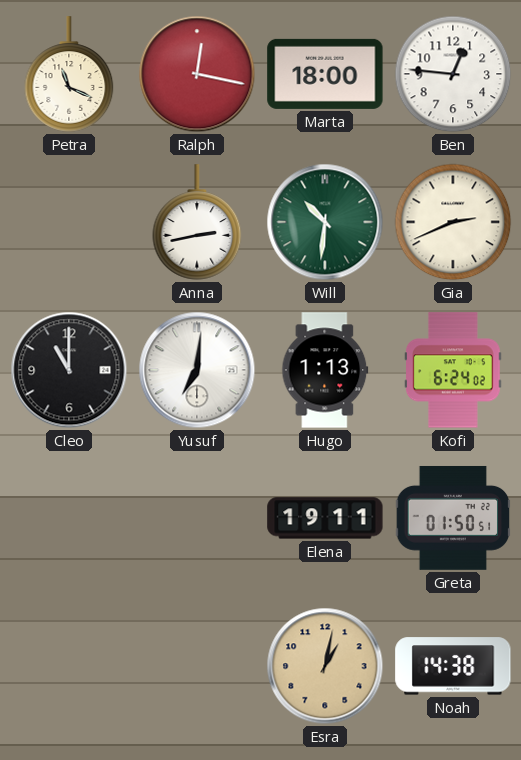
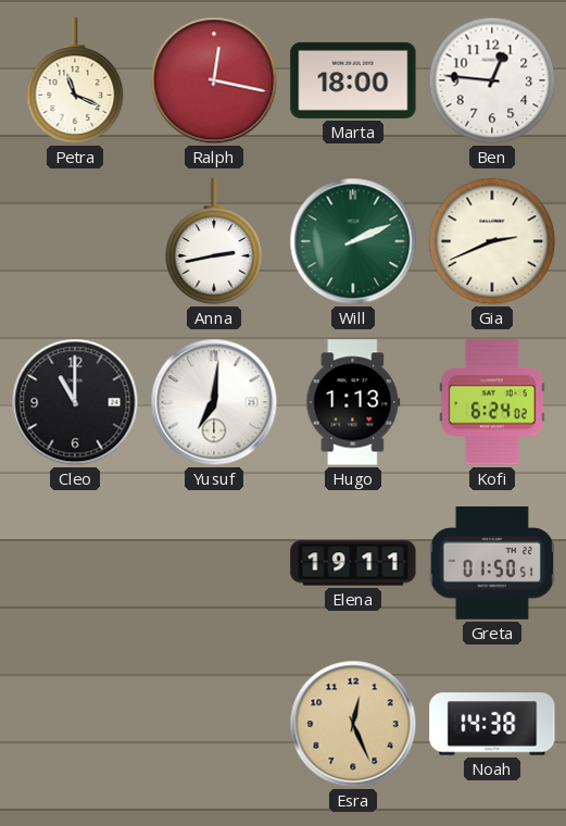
Will: 10:31 -> 2:11
Esra: 1:02 -> 12:26
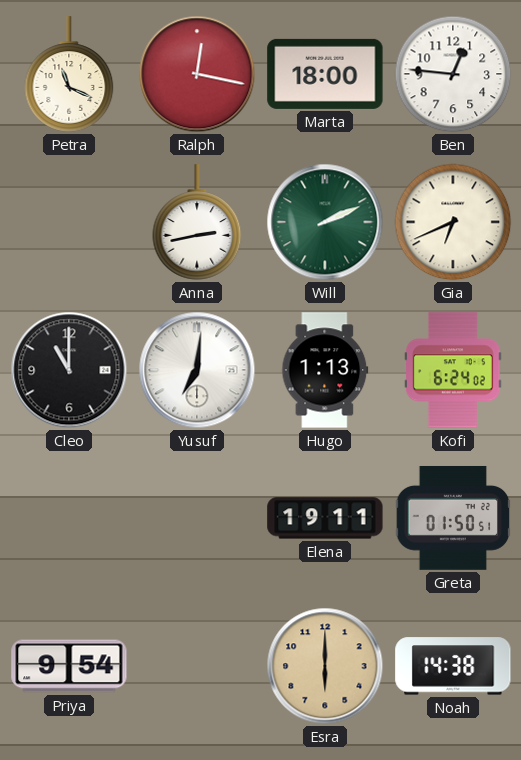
Gia: 2:41 -> 6:41
Priya: none -> 9:54
Esra: 12:26 -> 6:00
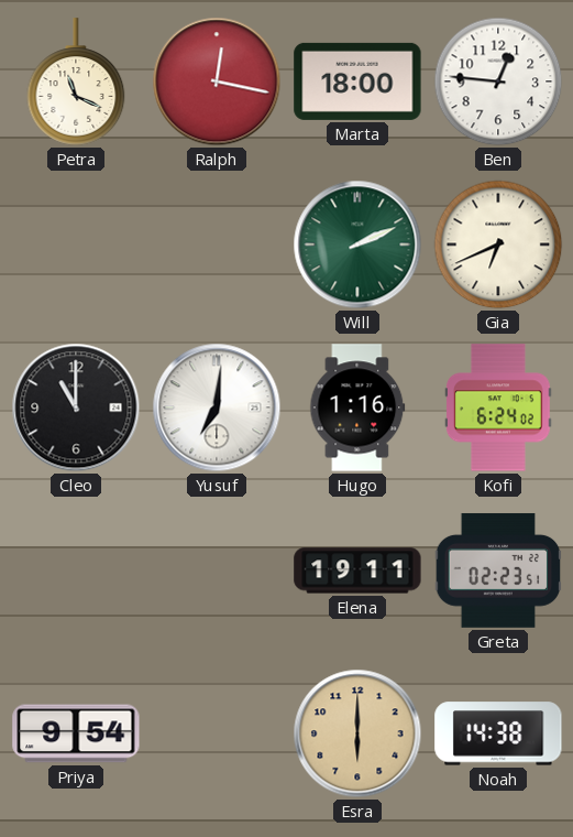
Anna: 2:43 -> none
Hugo: 1:13 -> 1:16
Greta: 01:50 -> 02:23
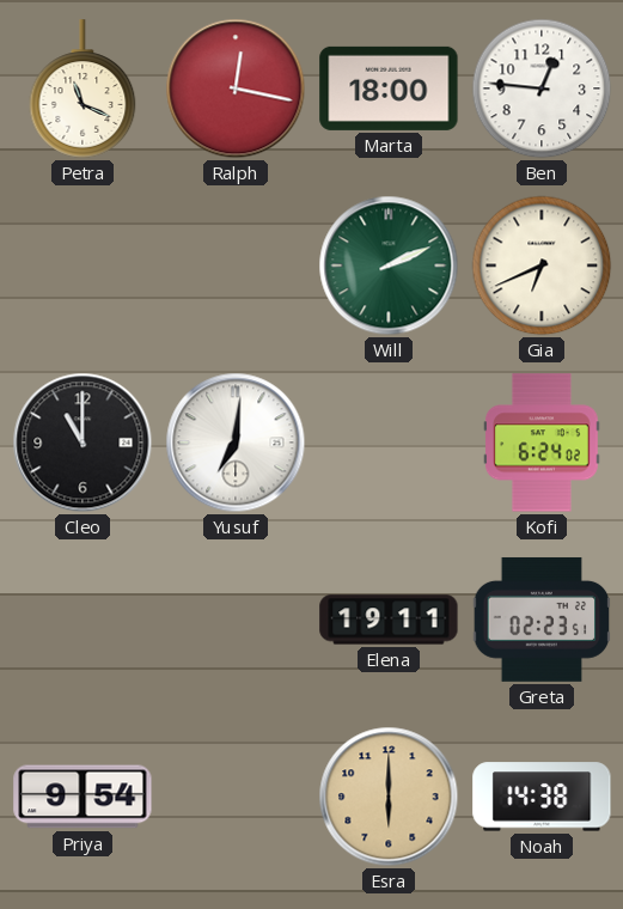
Hugo: 1:16 -> none
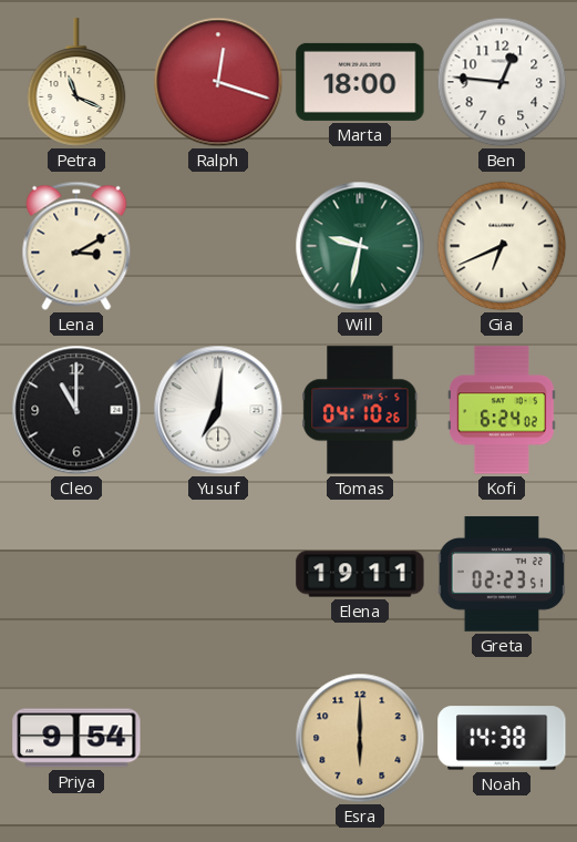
Ralph: 12:17 -> 12:18
Lena: none -> 3:10
Will: 2:11 -> 9:32
Tomas: none -> 04:10
